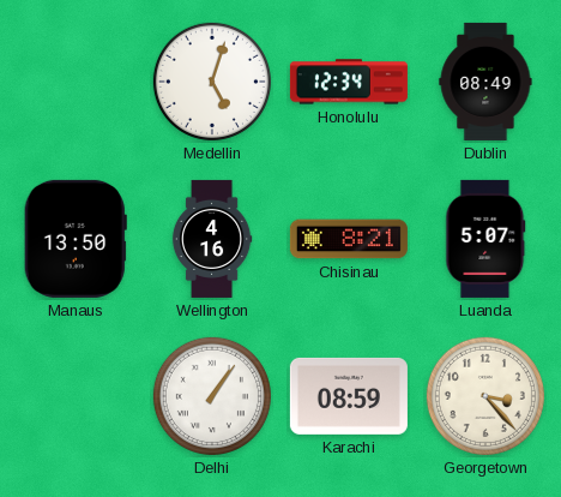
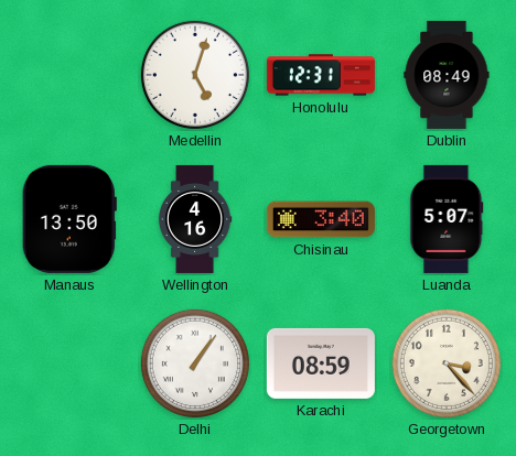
Honolulu: 12:34 -> 12:31
Chisinau: 8:21 -> 3:40
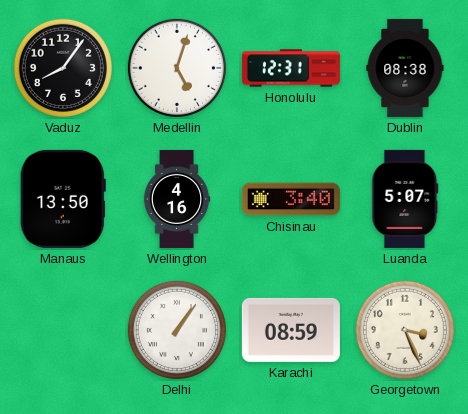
Vaduz: none -> 8:06
Dublin: 08:49 -> 08:38
Georgetown: 3:23 -> 3:26
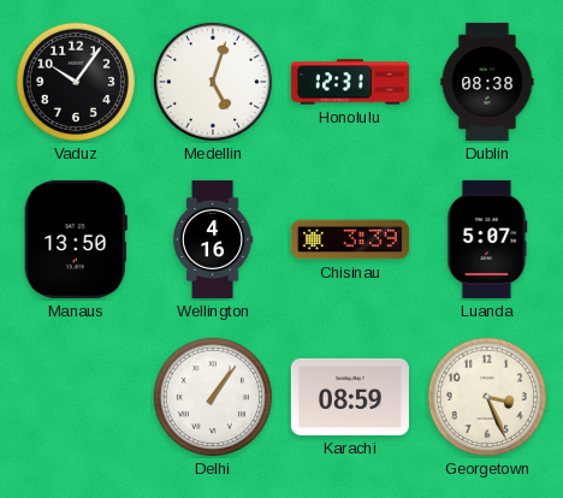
Vaduz: 8:06 -> 10:06
Chisinau: 3:40 -> 3:39
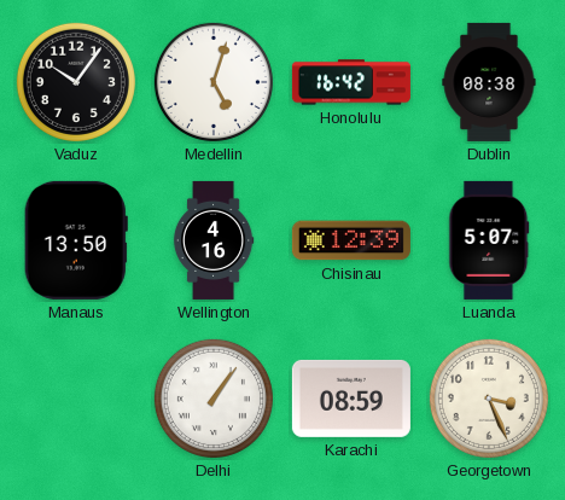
Honolulu: 12:31 -> 16:42
Chisinau: 3:39 -> 12:39
